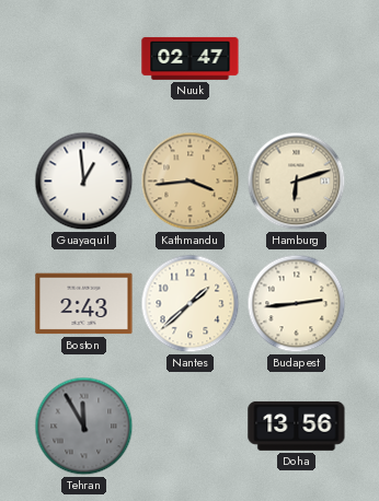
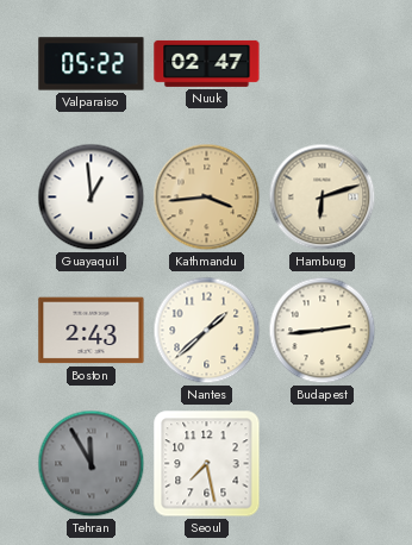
Valparaiso: none -> 05:22
Seoul: none -> 7:28
Doha: 13:56 -> none
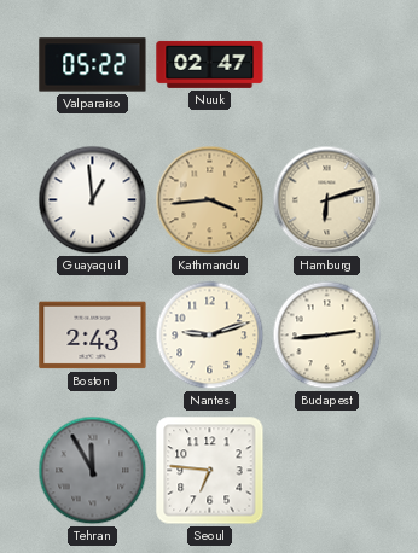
Nantes: 1:38 -> 9:12
Seoul: 7:28 -> 6:46
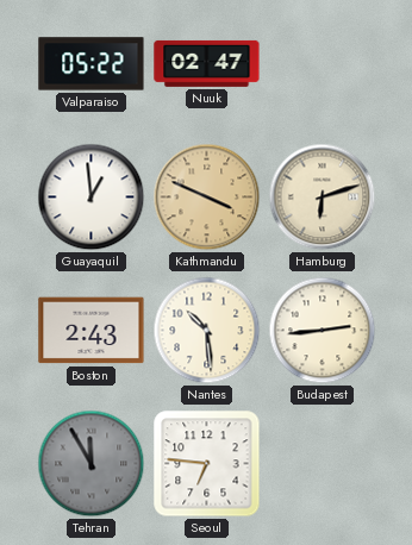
Kathmandu: 3:44 -> 3:49
Nantes: 9:12 -> 10:29
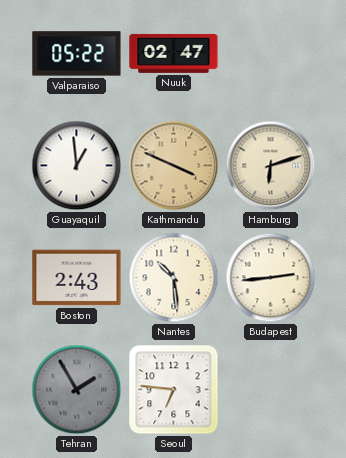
Tehran: 11:55 -> 1:55
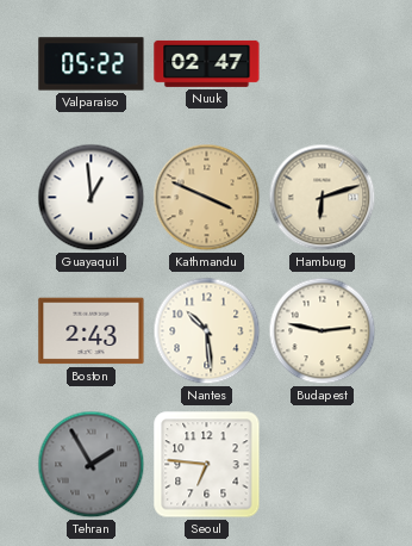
Budapest: 2:44 -> 2:47
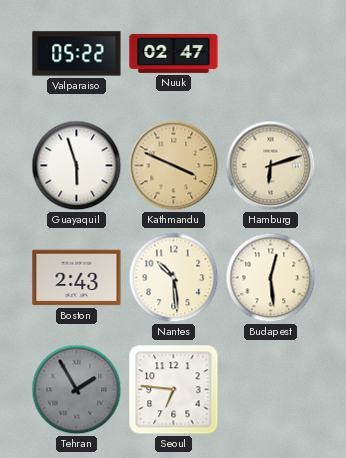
Guayaquil: 12:59 -> 5:57
Budapest: 2:47 -> 12:29
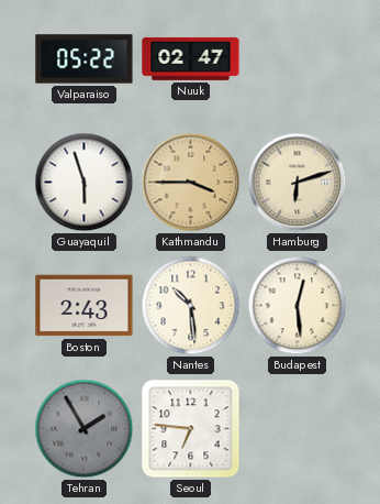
Kathmandu: 3:49 -> 3:45
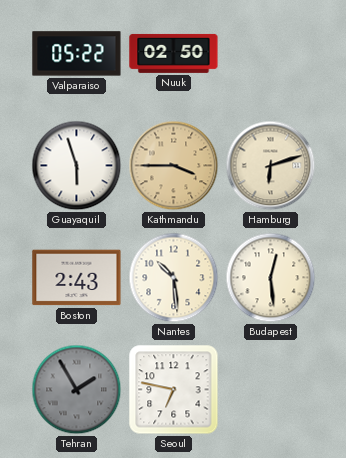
Nuuk: 02:47 -> 02:50
Seoul: 6:46 -> 6:47
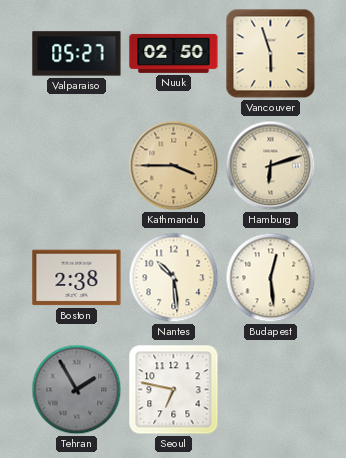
Valparaiso: 05:22 -> 05:27
Vancouver: none -> 5:57
Guayaquil: 5:57 -> none
Boston: 2:43 -> 2:38
